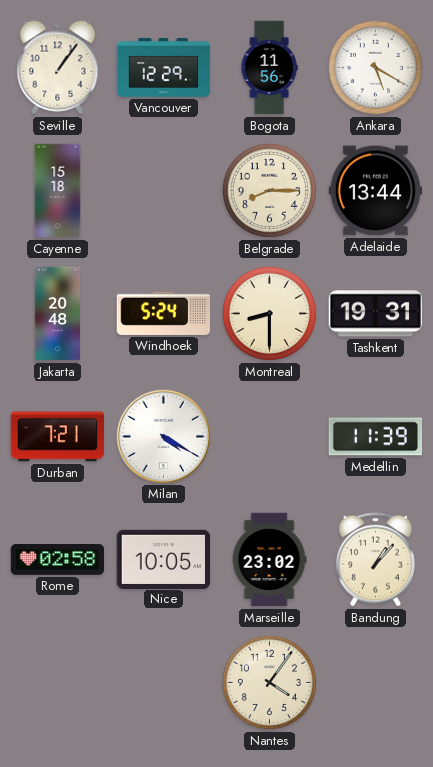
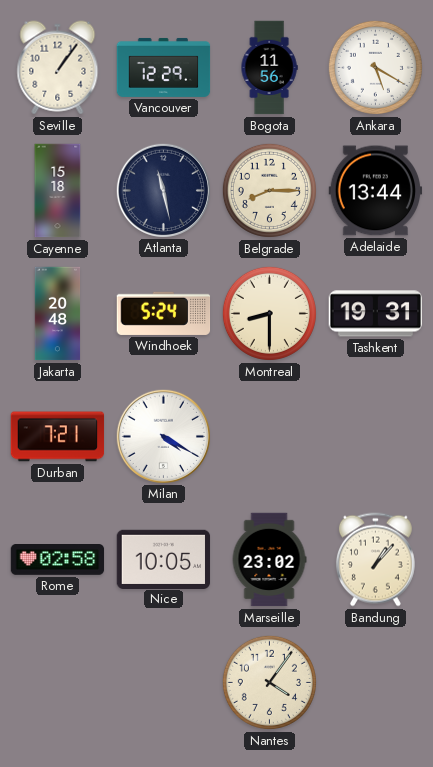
Atlanta: none -> 11:28
Medellin: 11:39 -> none
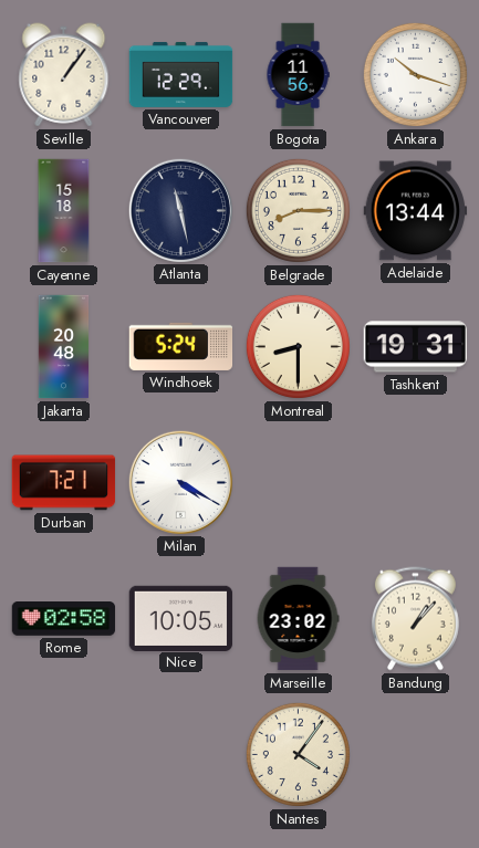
Ankara: 5:20 -> 10:18
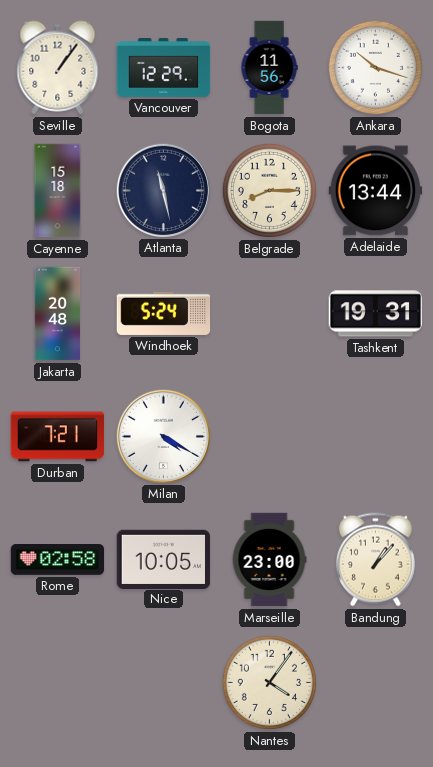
Montreal: 8:30 -> none
Marseille: 23:02 -> 23:00
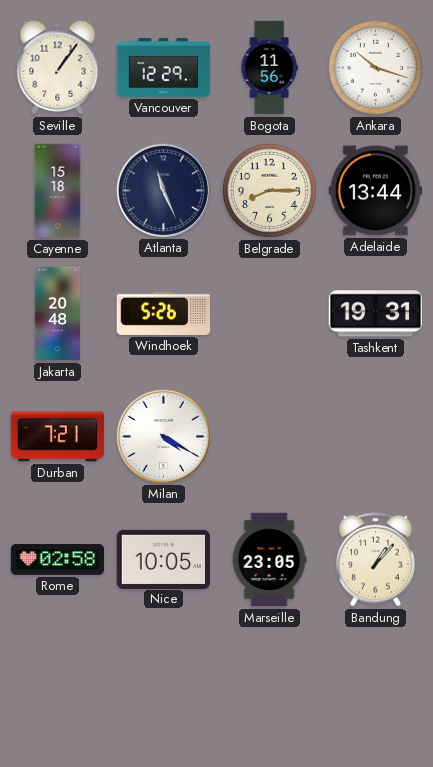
Atlanta: 11:28 -> 11:26
Windhoek: 5:24 -> 5:26
Marseille: 23:00 -> 23:05
Nantes: 4:06 -> none
